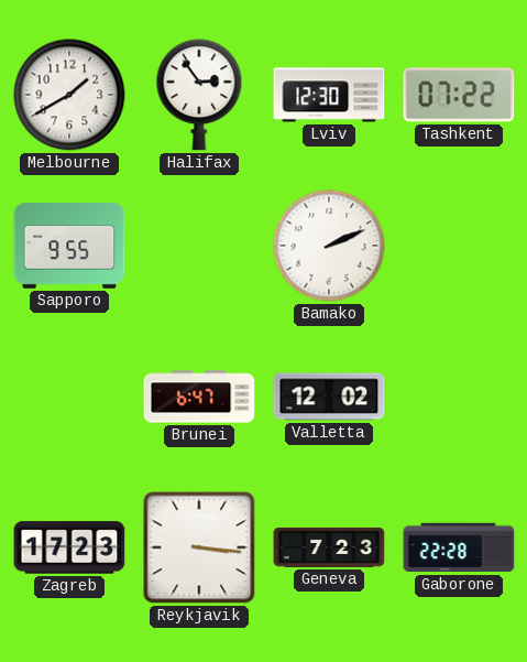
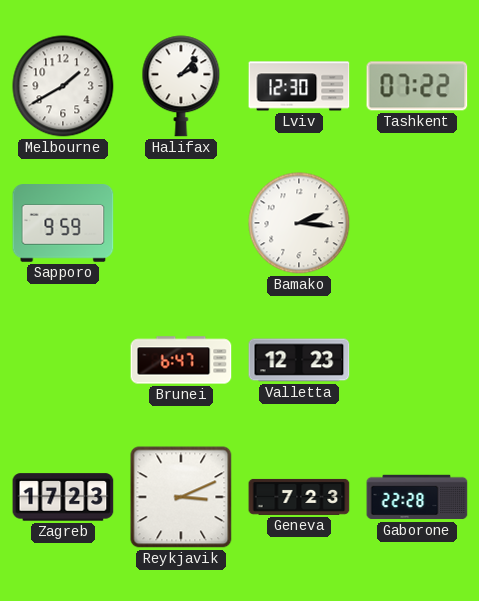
Halifax: 2:54 -> 2:07
Sapporo: 9:55 -> 9:59
Bamako: 2:11 -> 2:16
Valletta: 12:02 -> 12:23
Reykjavik: 3:16 -> 3:11
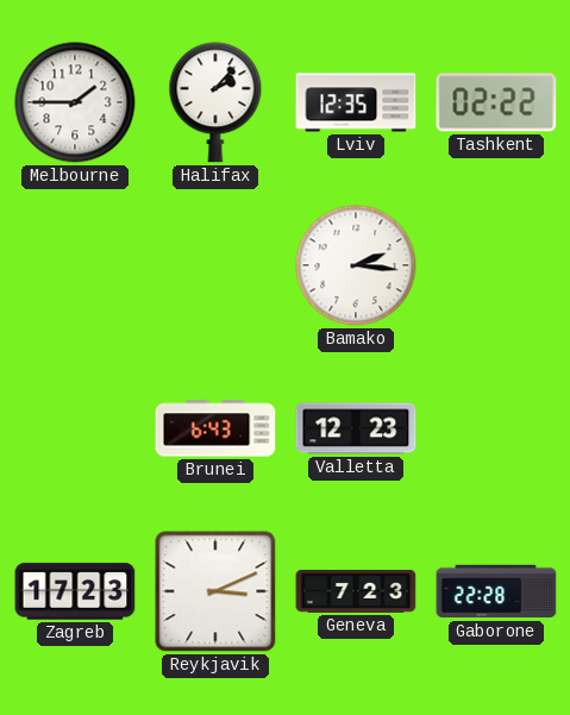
Melbourne: 1:40 -> 1:45
Lviv: 12:30 -> 12:35
Tashkent: 07:22 -> 02:22
Sapporo: 9:59 -> none
Brunei: 6:47 -> 6:43
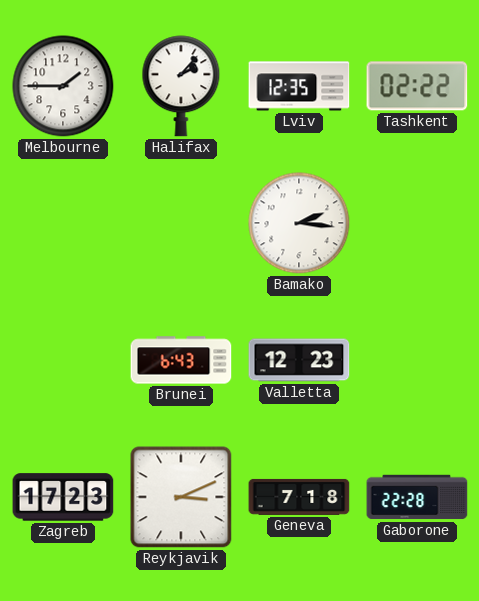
Geneva: 7:23 -> 7:18
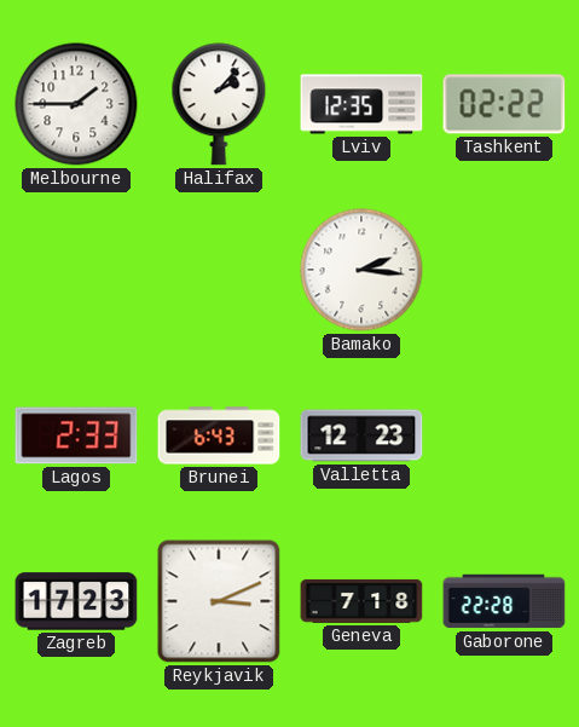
Lagos: none -> 2:33
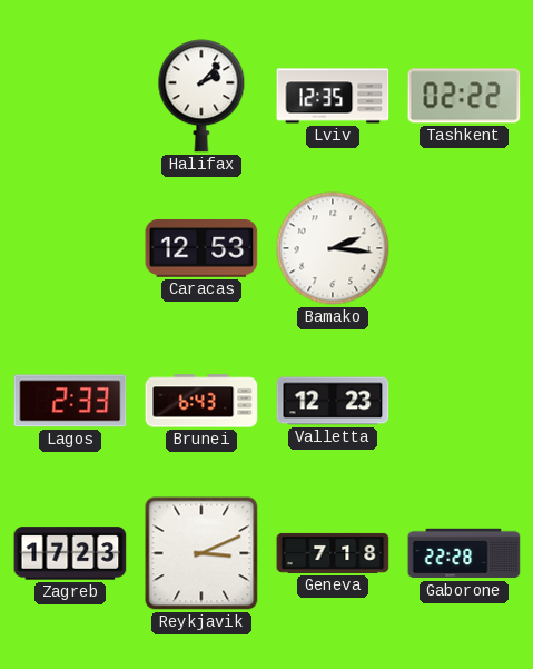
Melbourne: 1:45 -> none
Caracas: none -> 12:53
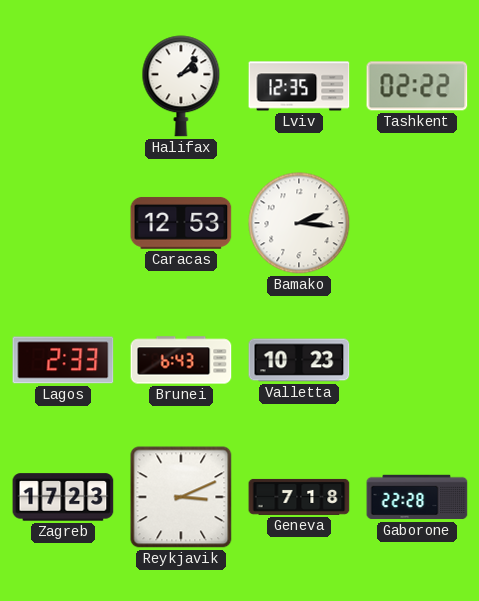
Valletta: 12:23 -> 10:23
